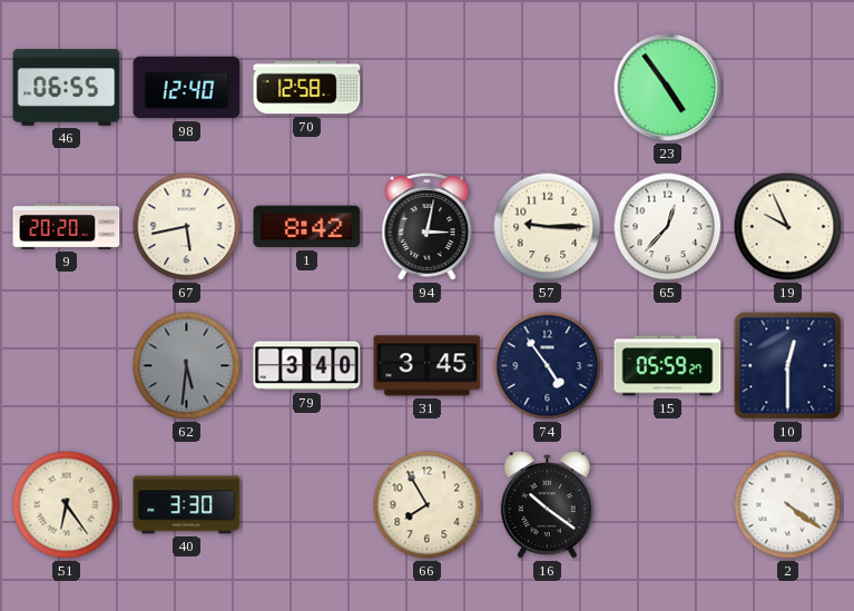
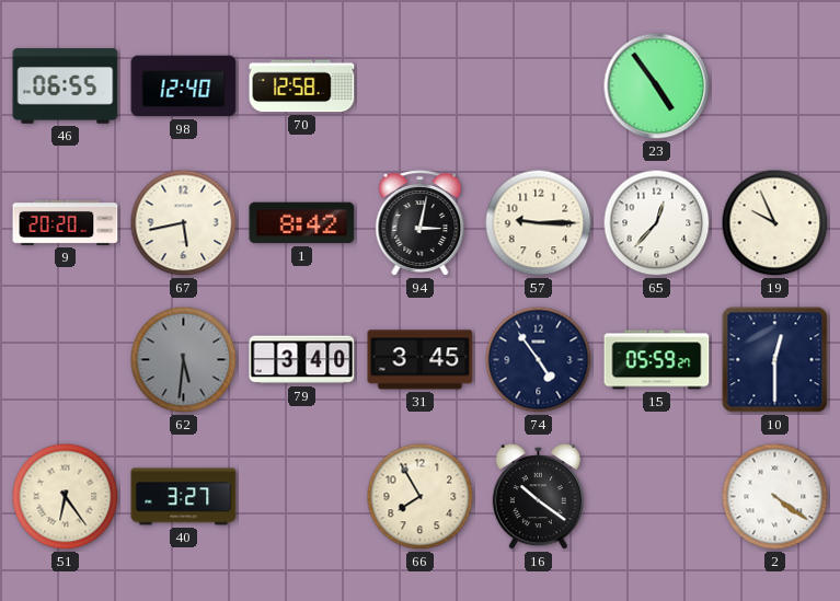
40: 3:30 -> 3:27
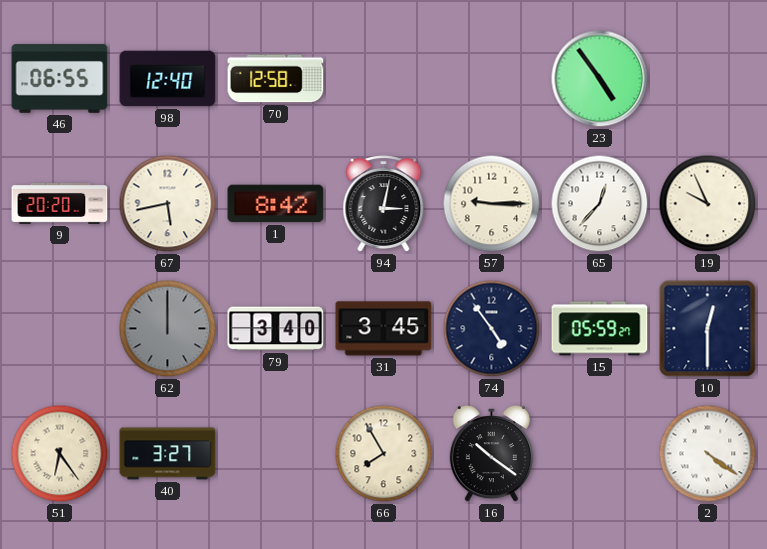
62: 5:31 -> 12:00
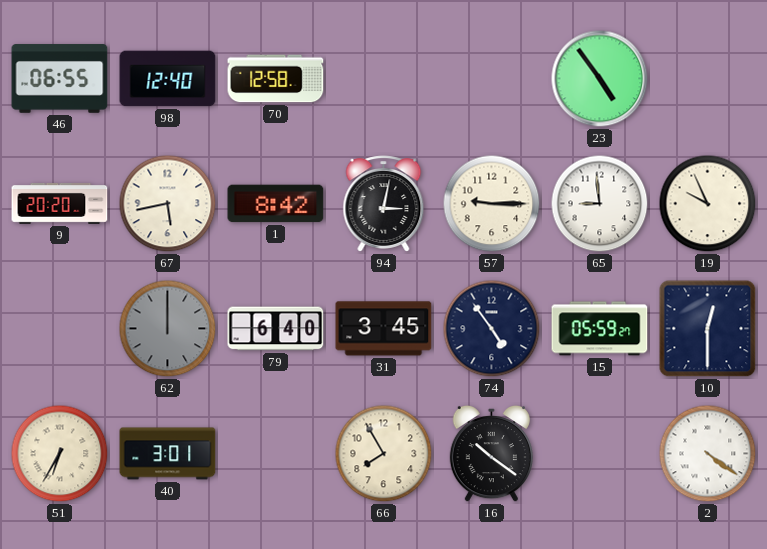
65: 12:37 -> 8:59
79: 3:40 -> 6:40
51: 6:24 -> 6:35
40: 3:27 -> 3:01
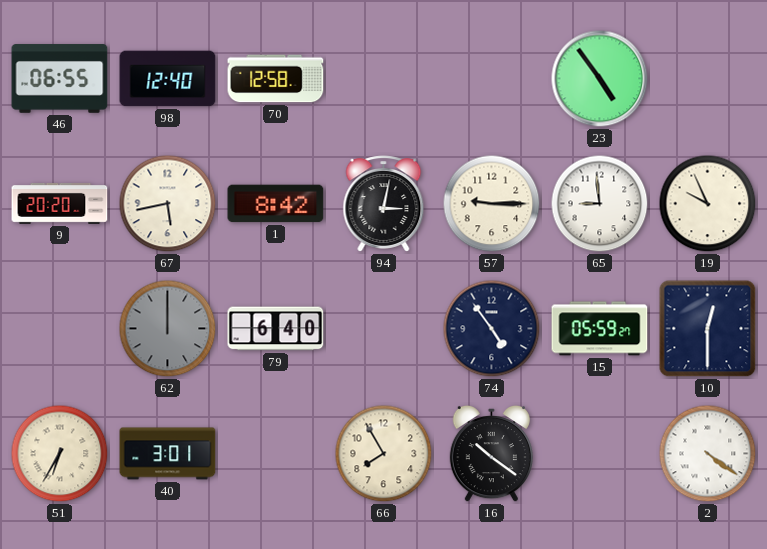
31: 3:45 -> none
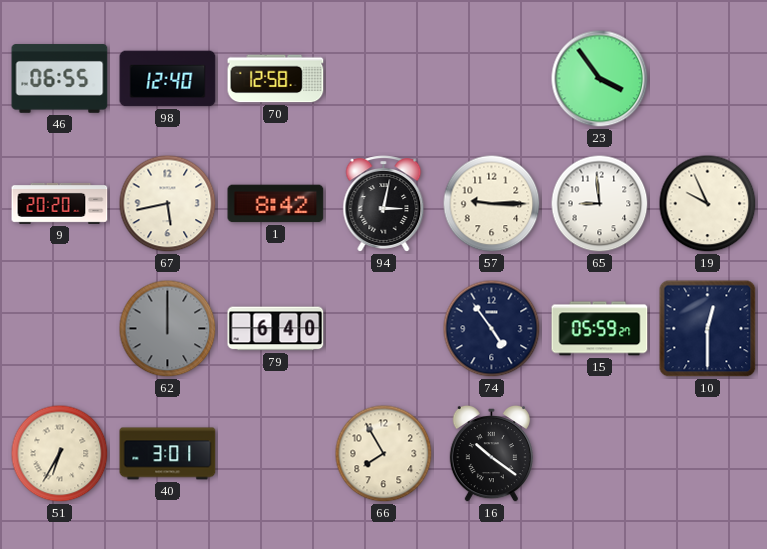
23: 4:54 -> 3:54
2: 4:21 -> none
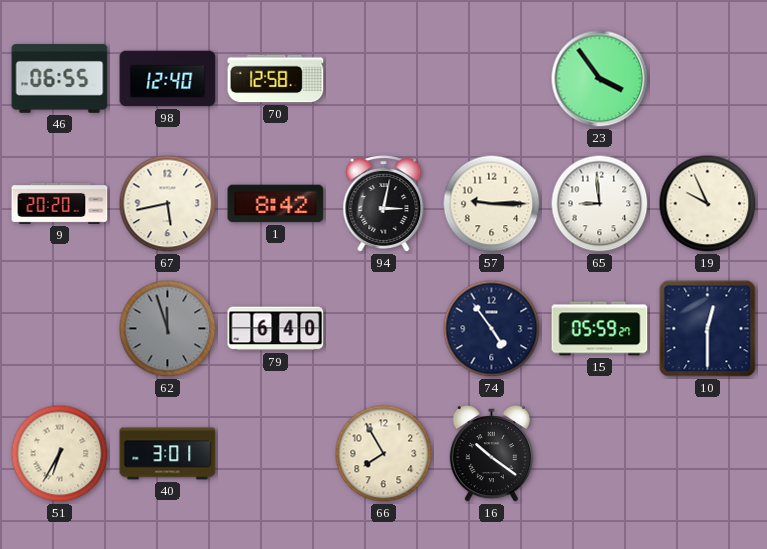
62: 12:00 -> 11:57
